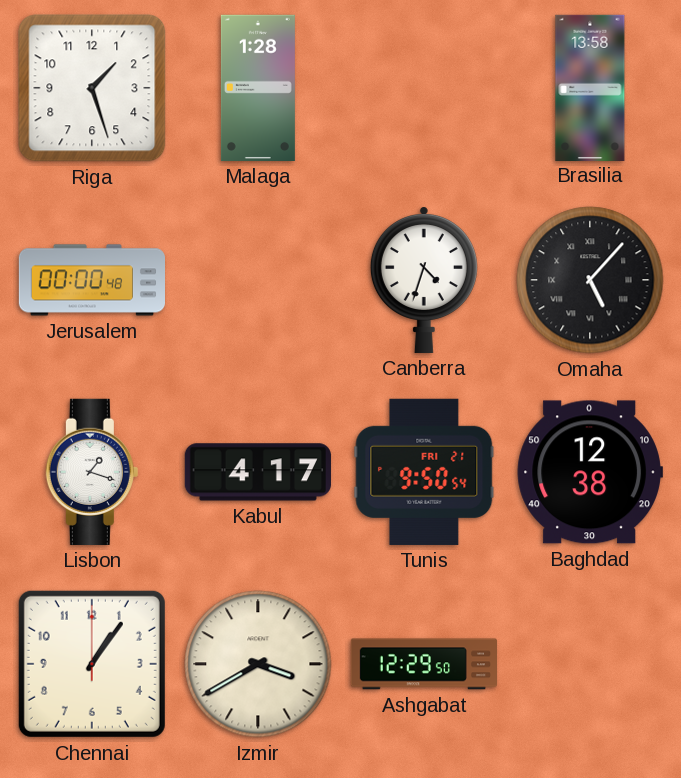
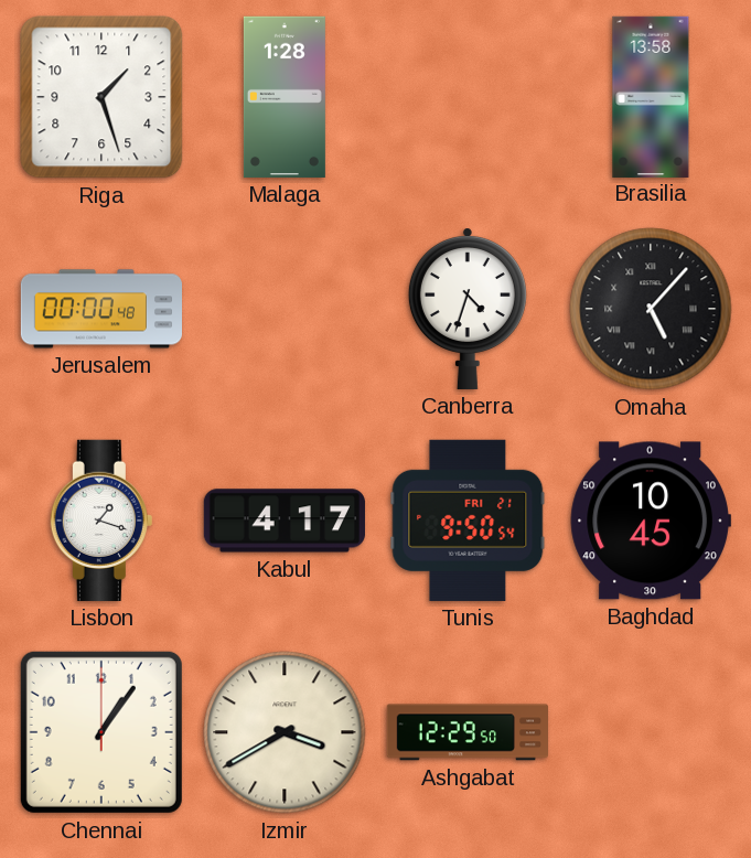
Baghdad: 12:38 -> 10:45
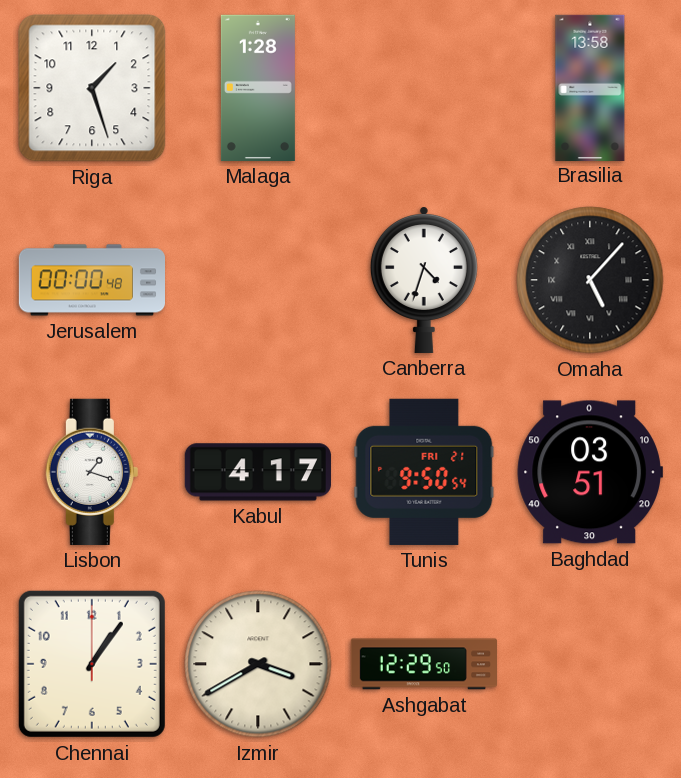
Baghdad: 10:45 -> 03:51
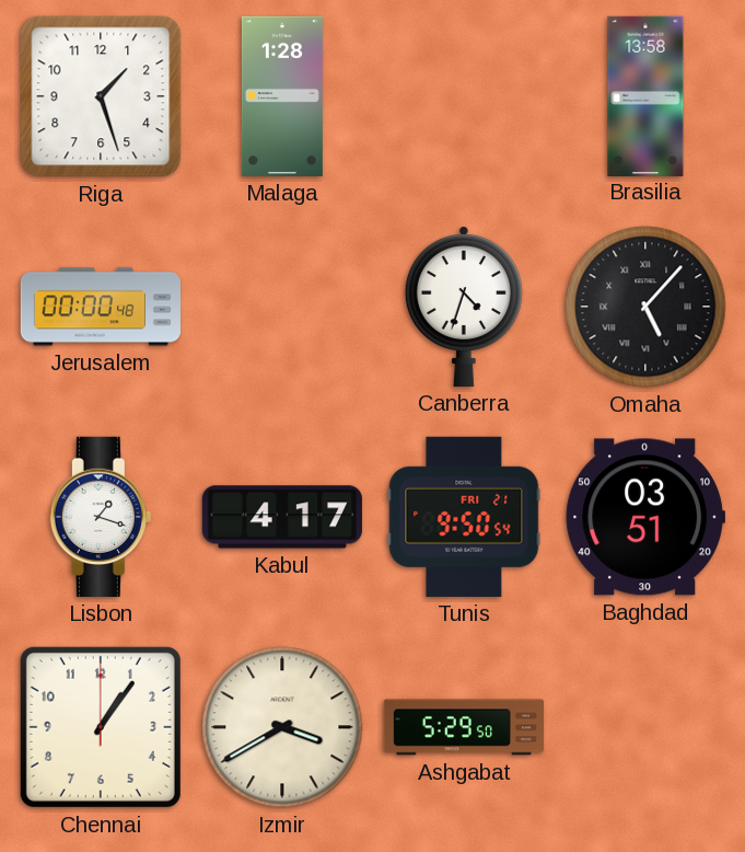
Ashgabat: 12:29 -> 5:29
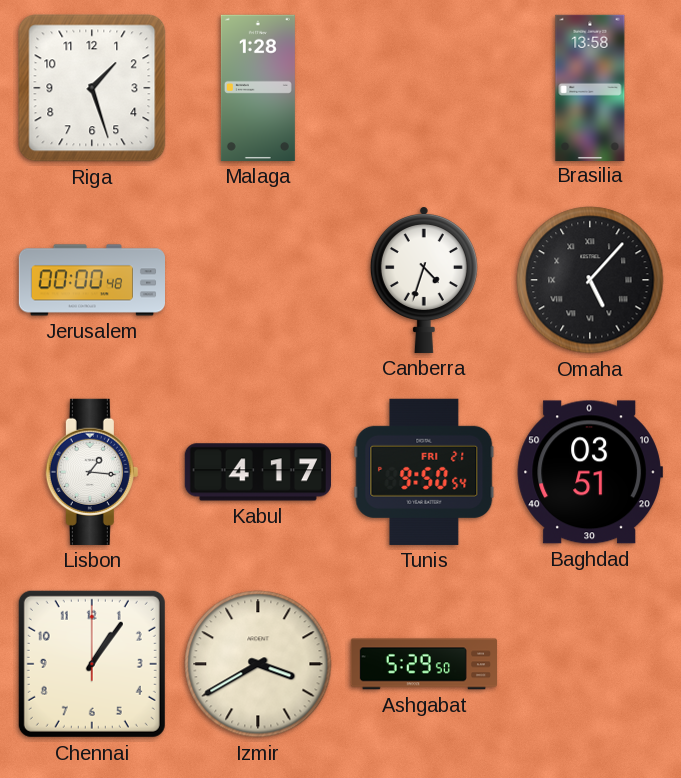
Lisbon: 1:18 -> 1:16
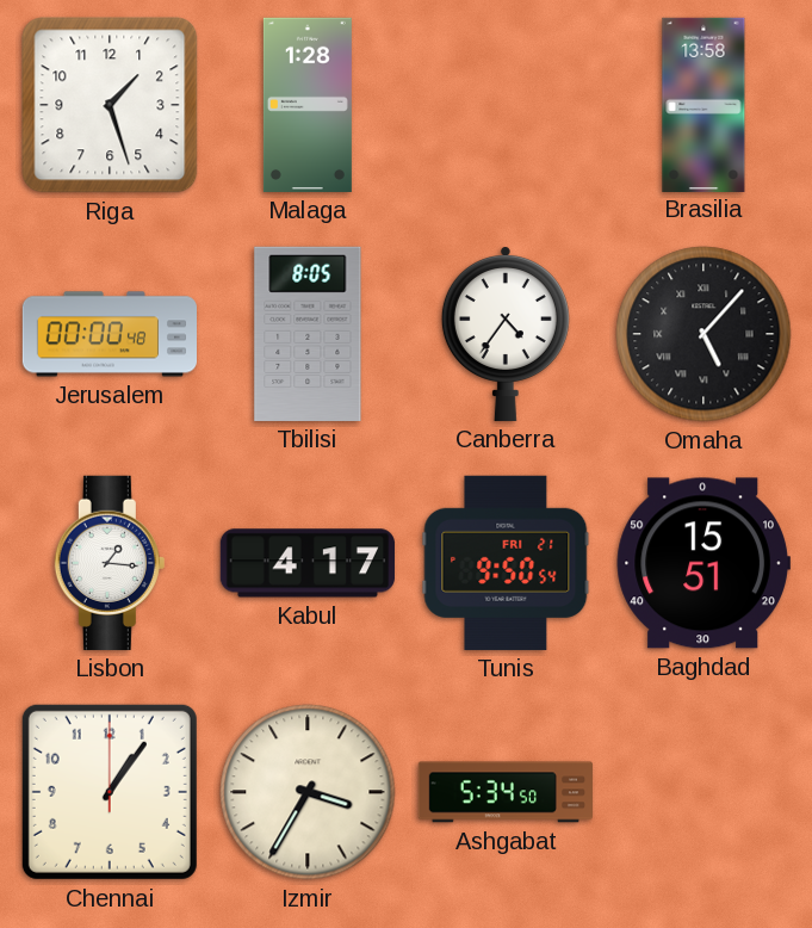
Tbilisi: none -> 8:05
Canberra: 4:33 -> 4:36
Baghdad: 03:51 -> 15:51
Izmir: 3:40 -> 3:35
Ashgabat: 5:29 -> 5:34
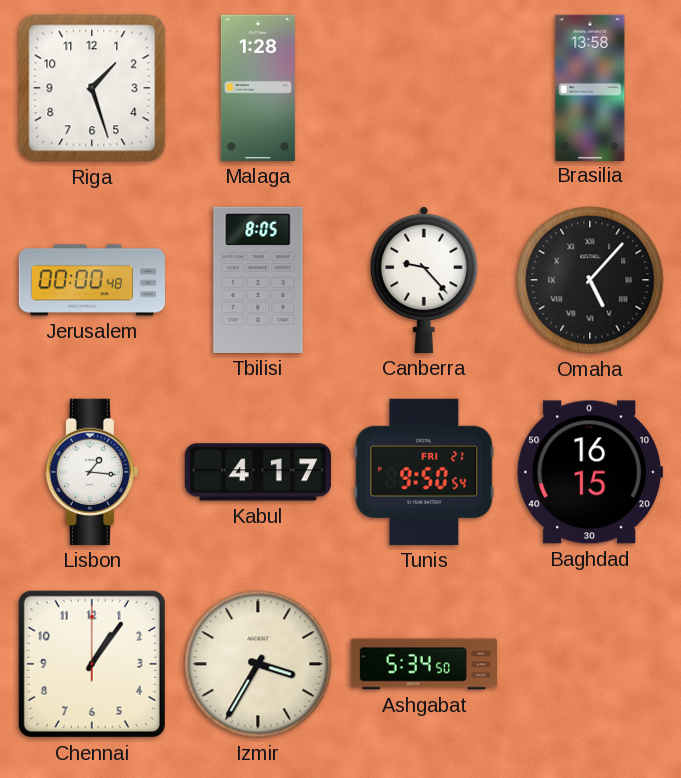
Canberra: 4:36 -> 9:23
Baghdad: 15:51 -> 16:15
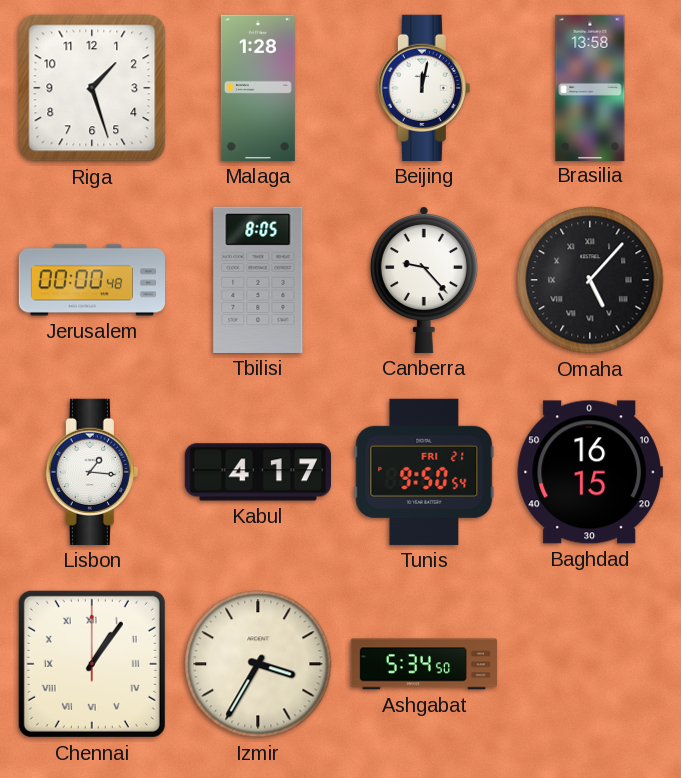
Beijing: none -> 12:02
Chennai numerals: Arabic -> Roman
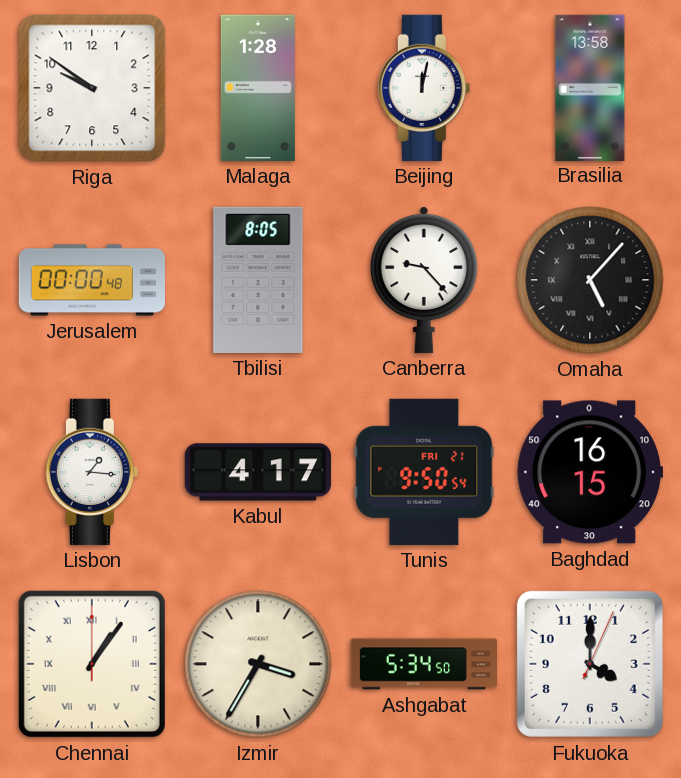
Riga: 1:27 -> 9:51
Fukuoka: none -> 4:00
